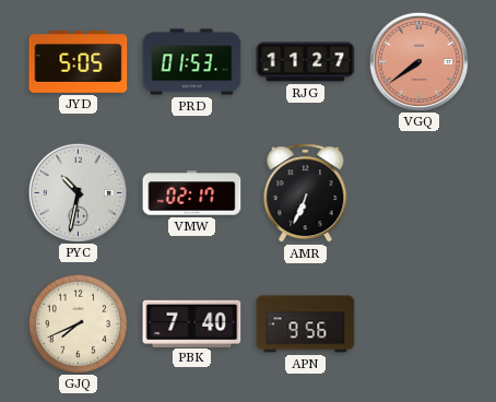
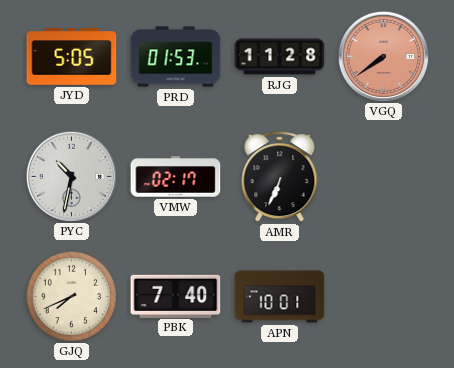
RJG: 11:27 -> 11:28
APN: 9:56 -> 10:01
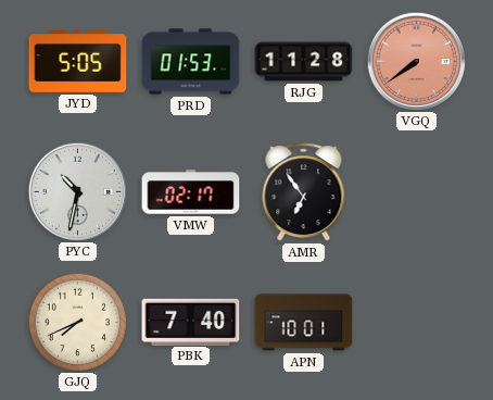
AMR: 6:34 -> 6:54
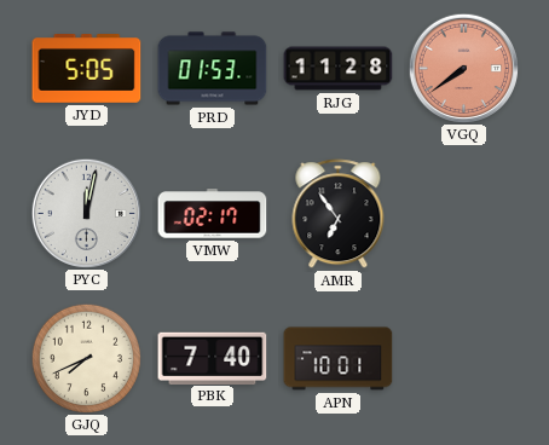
PYC: 10:32 -> 12:02
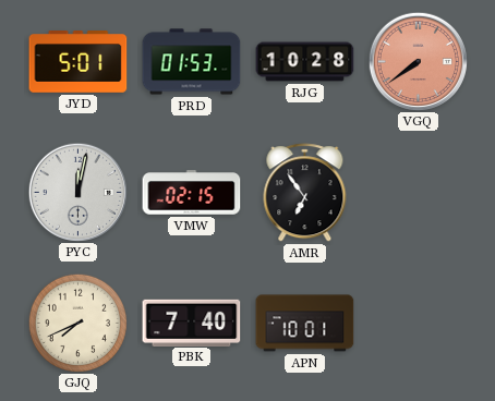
JYD: 5:05 -> 5:01
RJG: 11:28 -> 10:28
VMW: 02:17 -> 02:15
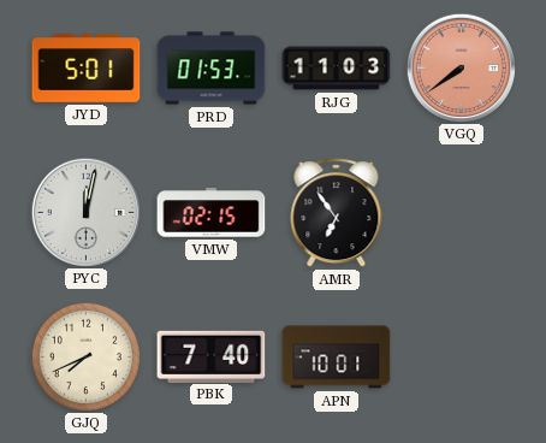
RJG: 10:28 -> 11:03
